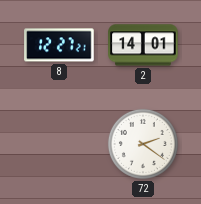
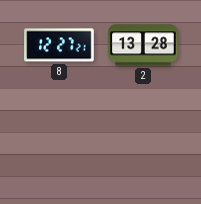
2: 14:01 -> 13:28
72: 2:21 -> none
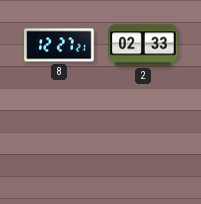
2: 13:28 -> 02:33
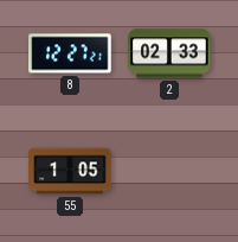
55: none -> 1:05
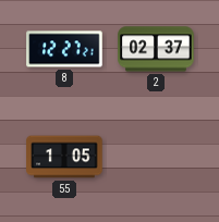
2: 02:33 -> 02:37
